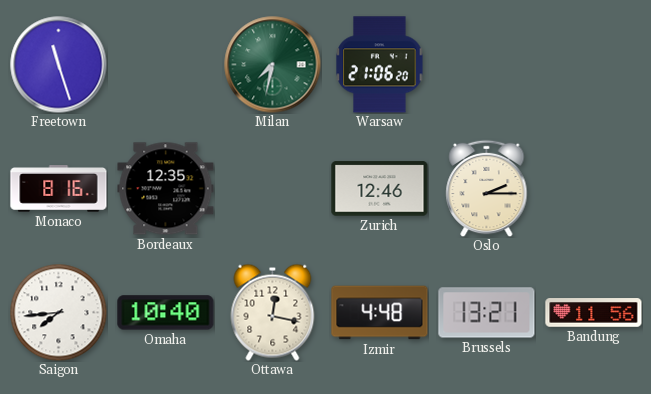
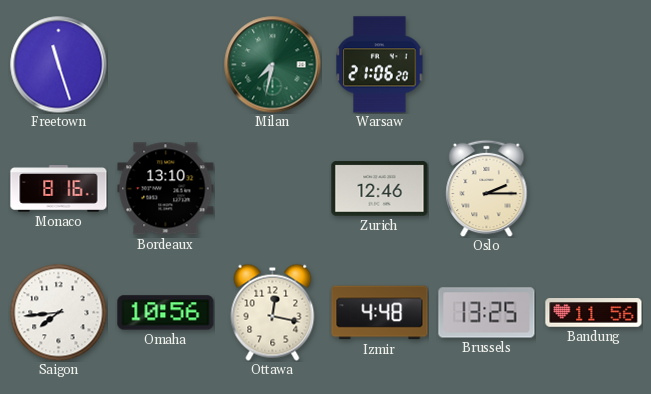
Bordeaux: 12:35 -> 13:10
Omaha: 10:40 -> 10:56
Brussels: 13:21 -> 13:25
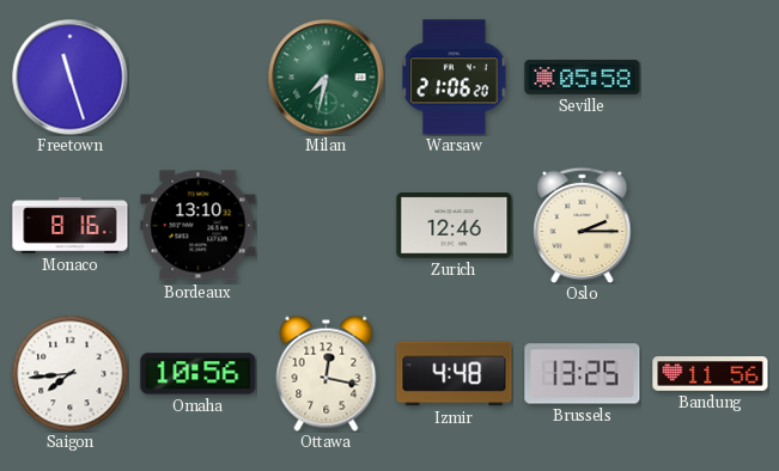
Seville: none -> 05:58
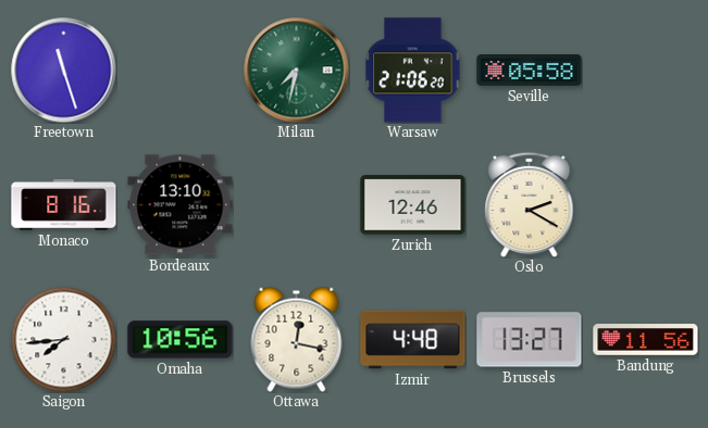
Oslo: 2:15 -> 2:20
Brussels: 13:25 -> 13:27
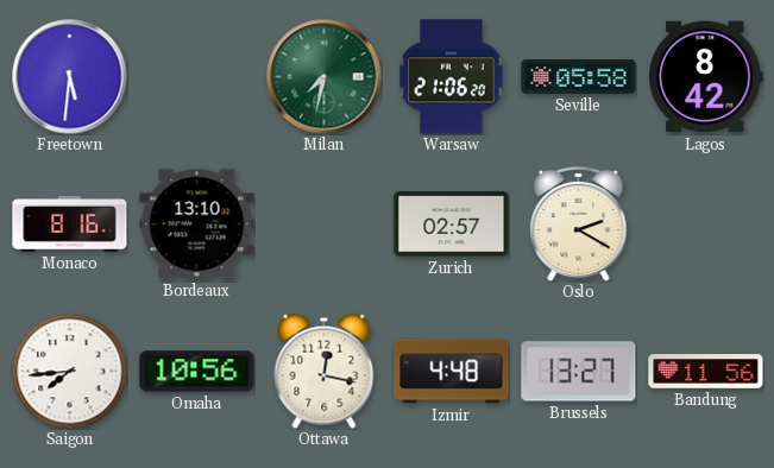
Freetown: 11:27 -> 5:31
Lagos: none -> 8:42
Zurich: 12:46 -> 02:57
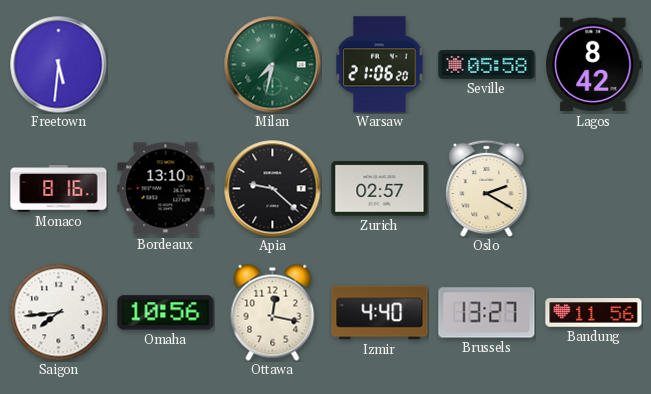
Apia: none -> 9:22
Izmir: 4:48 -> 4:40
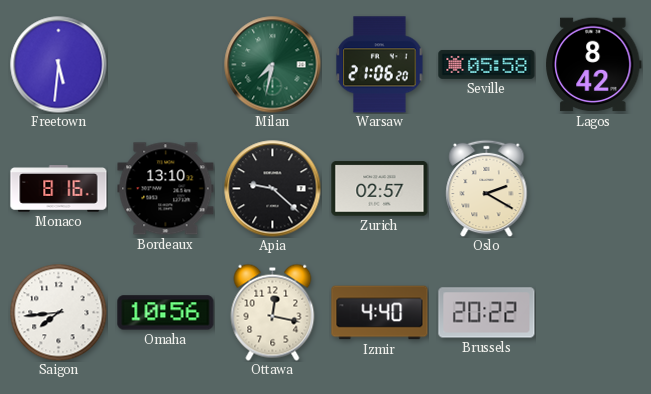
Brussels: 13:27 -> 20:22
Bandung: 11:56 -> none
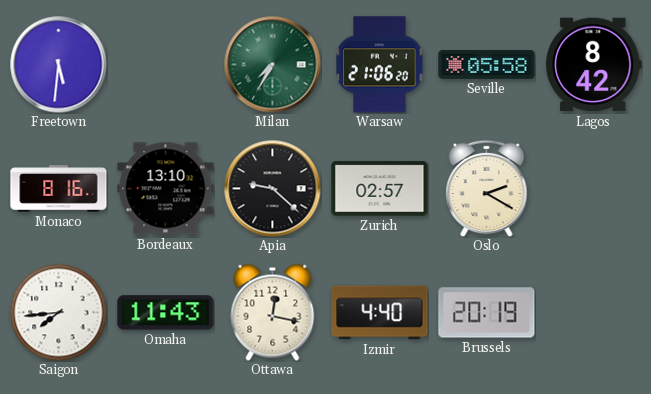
Milan: 7:32 -> 7:35
Omaha: 10:56 -> 11:43
Brussels: 20:22 -> 20:19
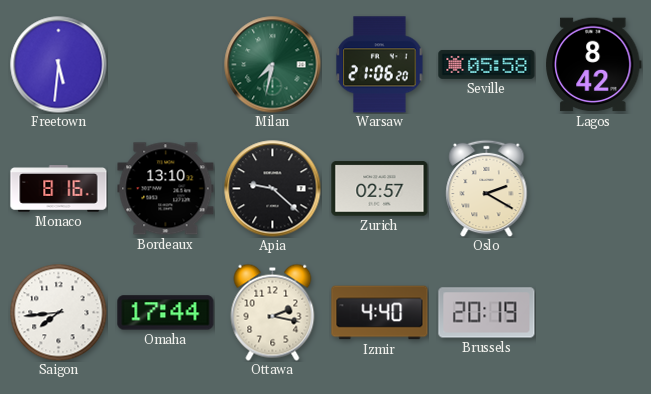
Milan: 7:35 -> 7:32
Omaha: 11:43 -> 17:44
Ottawa: 12:17 -> 2:17
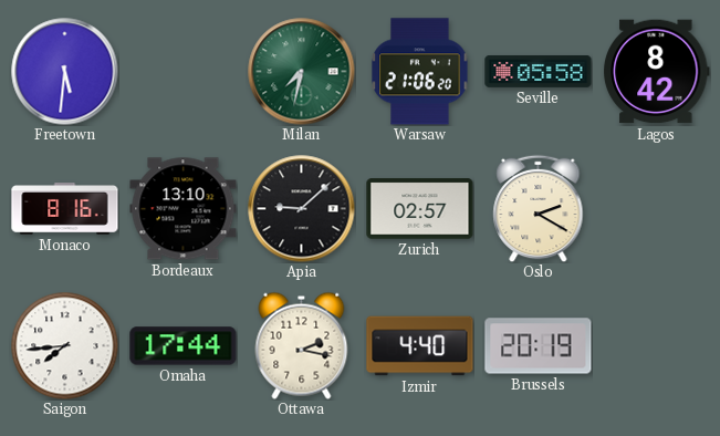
Apia: 9:22 -> 9:08
